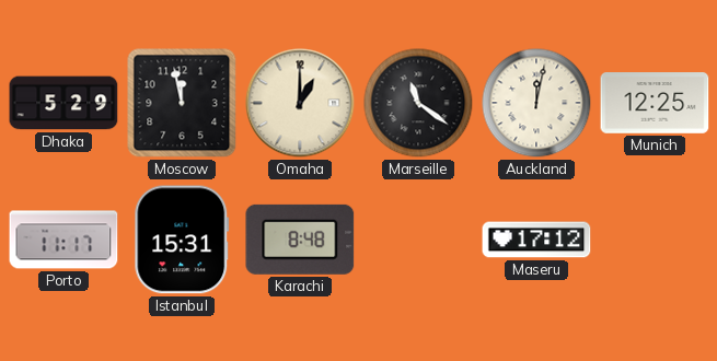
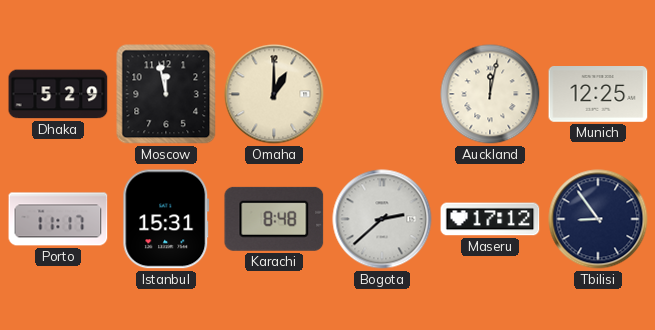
Marseille: 11:21 -> none
Bogota: none -> 2:38
Tbilisi: none -> 8:54
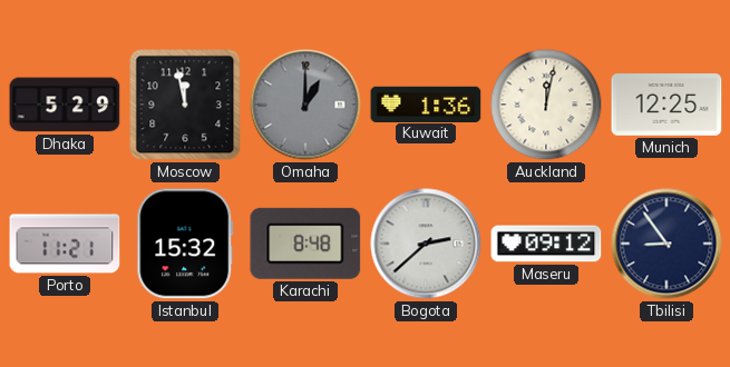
Omaha dial: cream -> grey
Kuwait: none -> 1:36
Porto: 11:17 -> 11:21
Istanbul: 15:31 -> 15:32
Maseru: 17:12 -> 09:12
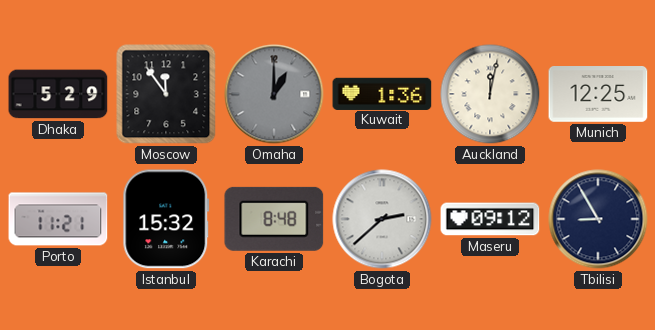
Moscow: 11:58 -> 11:54
Tbilisi: 8:54 -> 8:55
